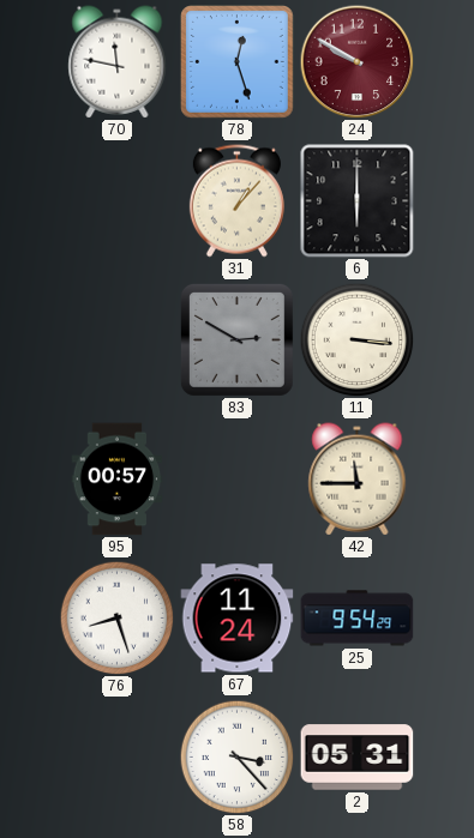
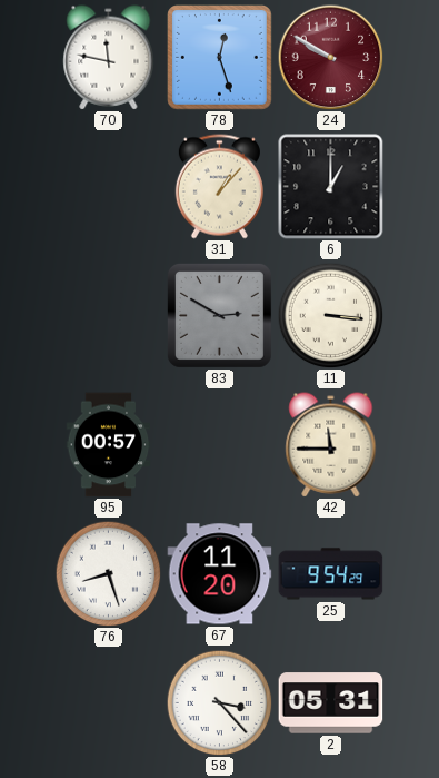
6: 6:00 -> 1:00
67: 11:24 -> 11:20
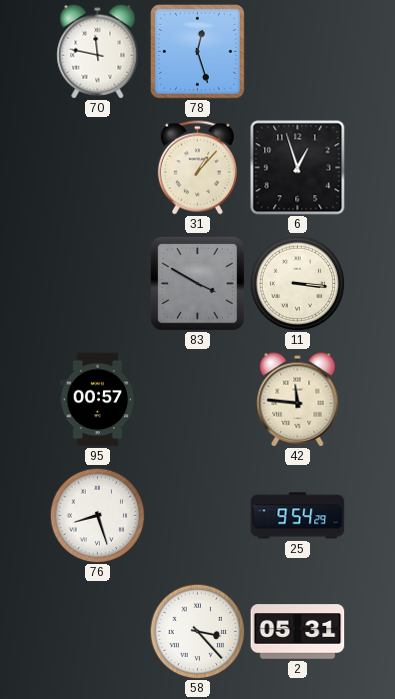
24: 9:50 -> none
6: 1:00 -> 12:57
83: 2:50 -> 3:50
42: 11:45 -> 11:46
67: 11:20 -> none
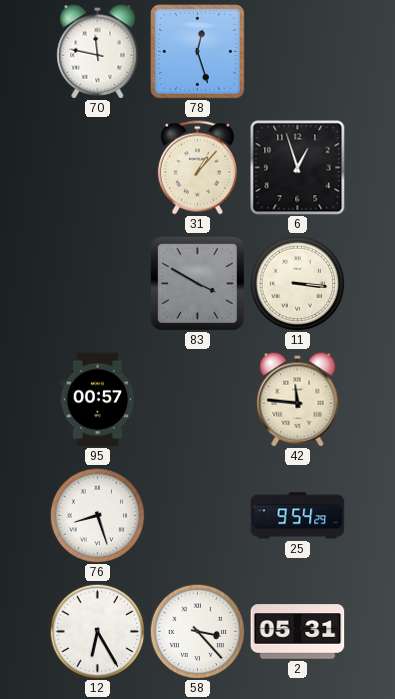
12: none -> 6:25
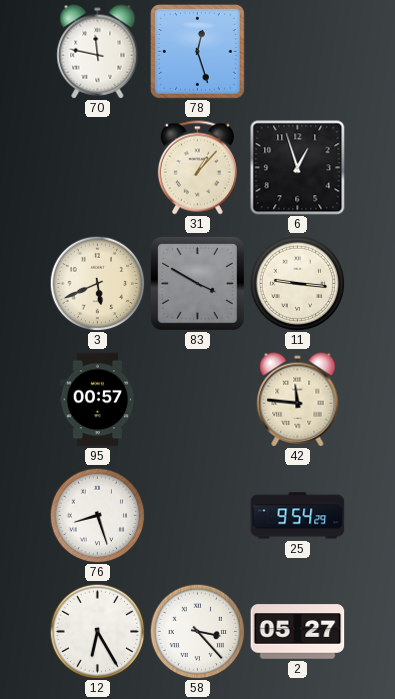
3: none -> 5:41
11: 3:16 -> 9:16
2: 05:31 -> 05:27
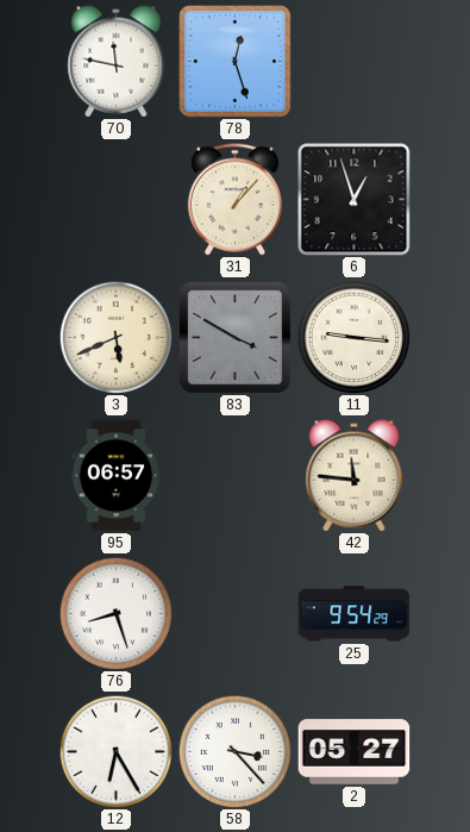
95: 00:57 -> 06:57
